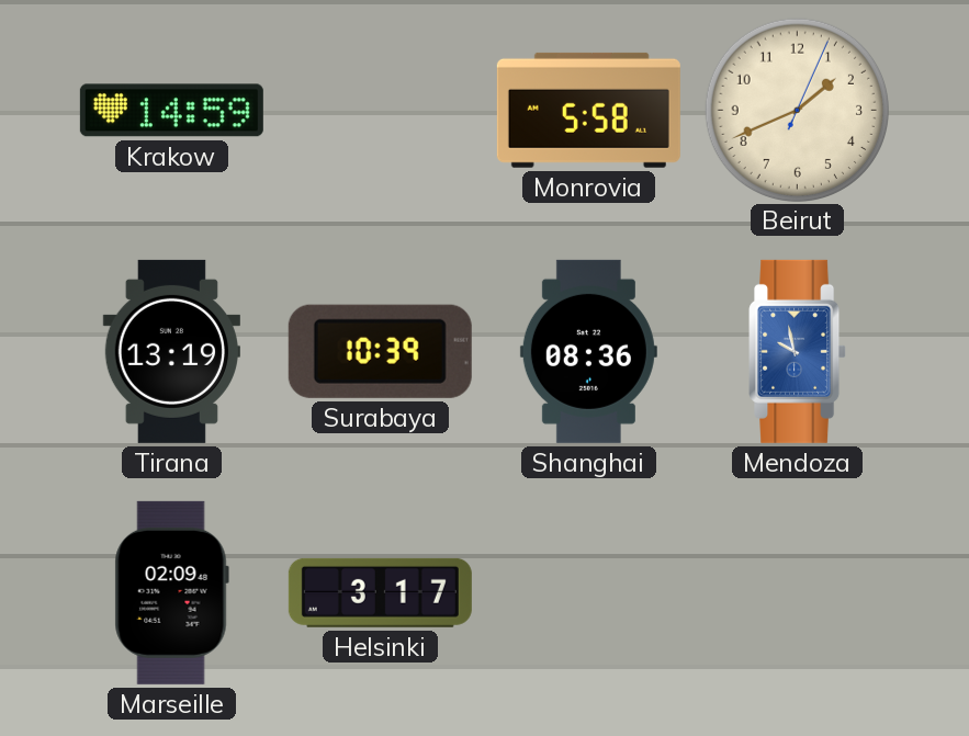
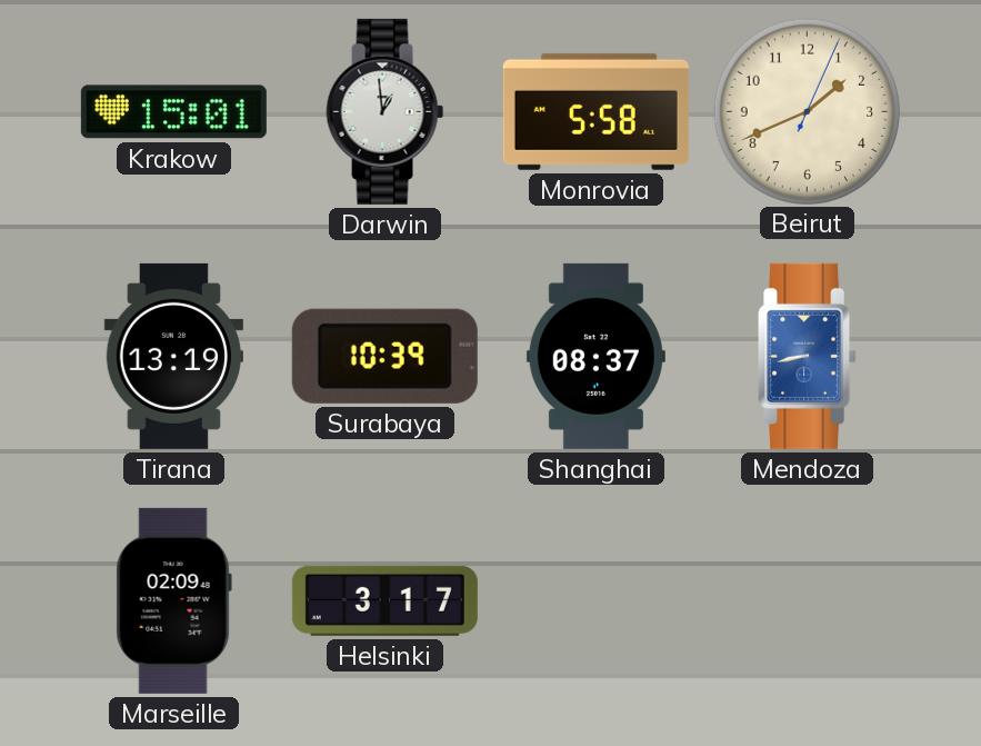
Krakow: 14:59 -> 15:01
Darwin: none -> 12:59
Shanghai: 08:36 -> 08:37
Mendoza: 9:58 -> 8:43
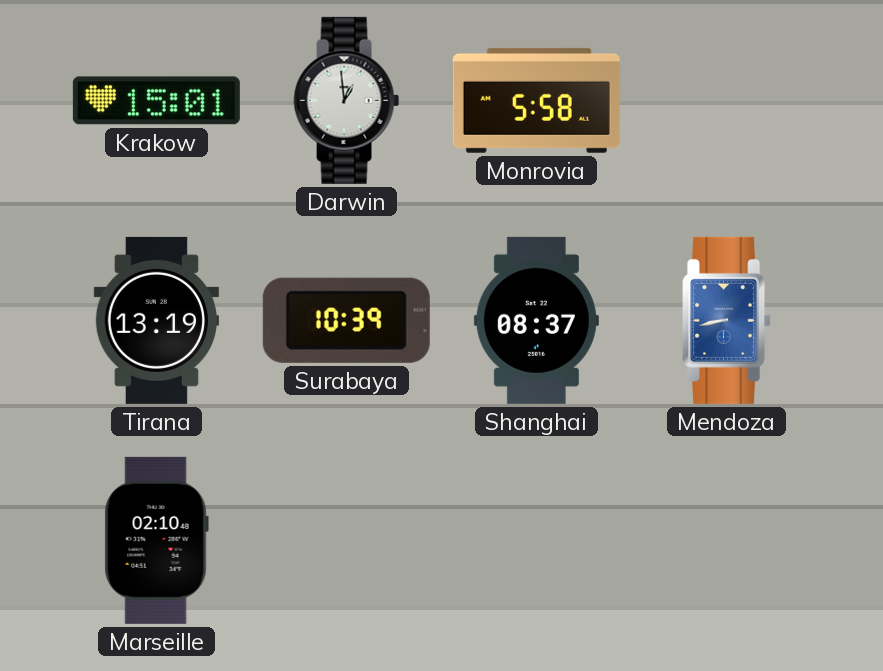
Beirut: 1:41 -> none
Marseille: 02:09 -> 02:10
Helsinki: 3:17 -> none
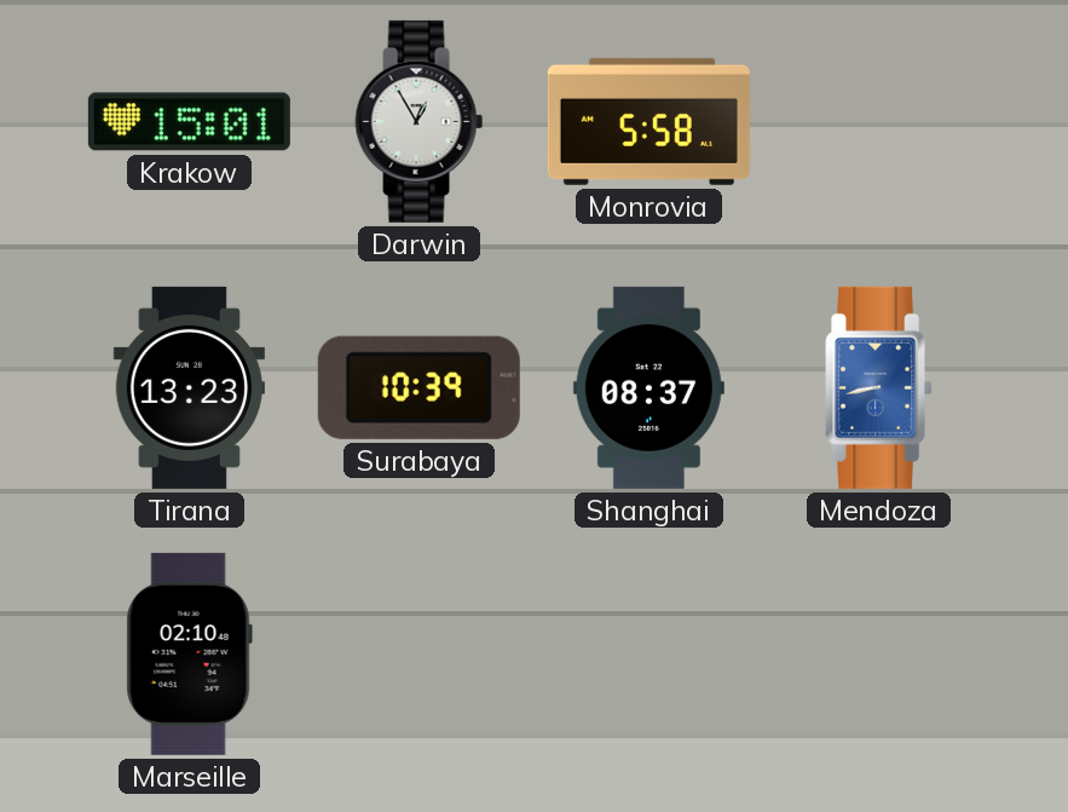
Darwin: 12:59 -> 12:55
Tirana: 13:19 -> 13:23
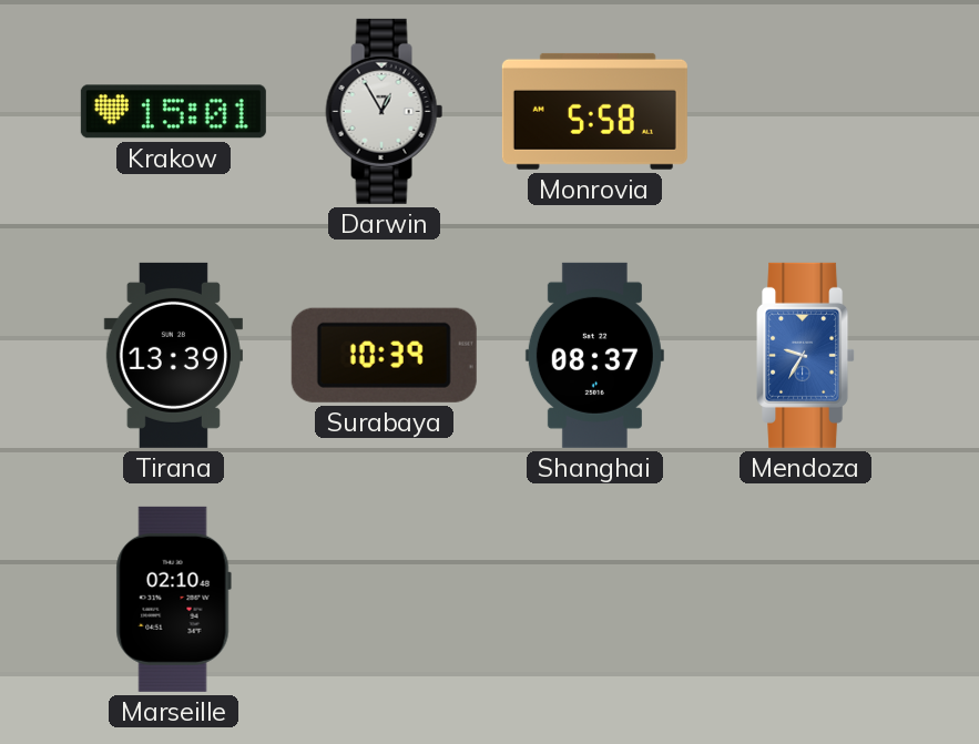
Tirana: 13:23 -> 13:39
Mendoza: 8:43 -> 9:35
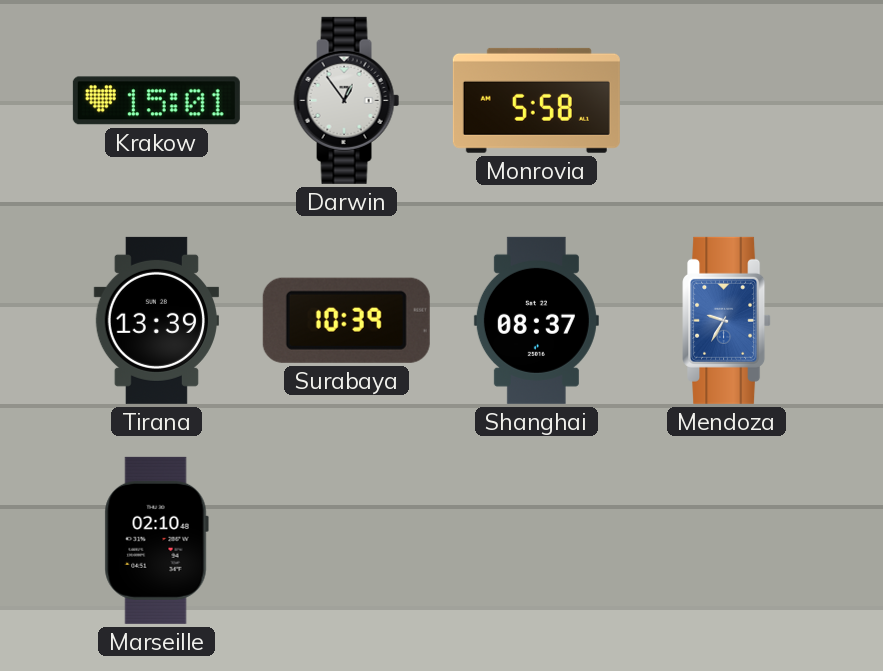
Darwin: 12:55 -> 12:54
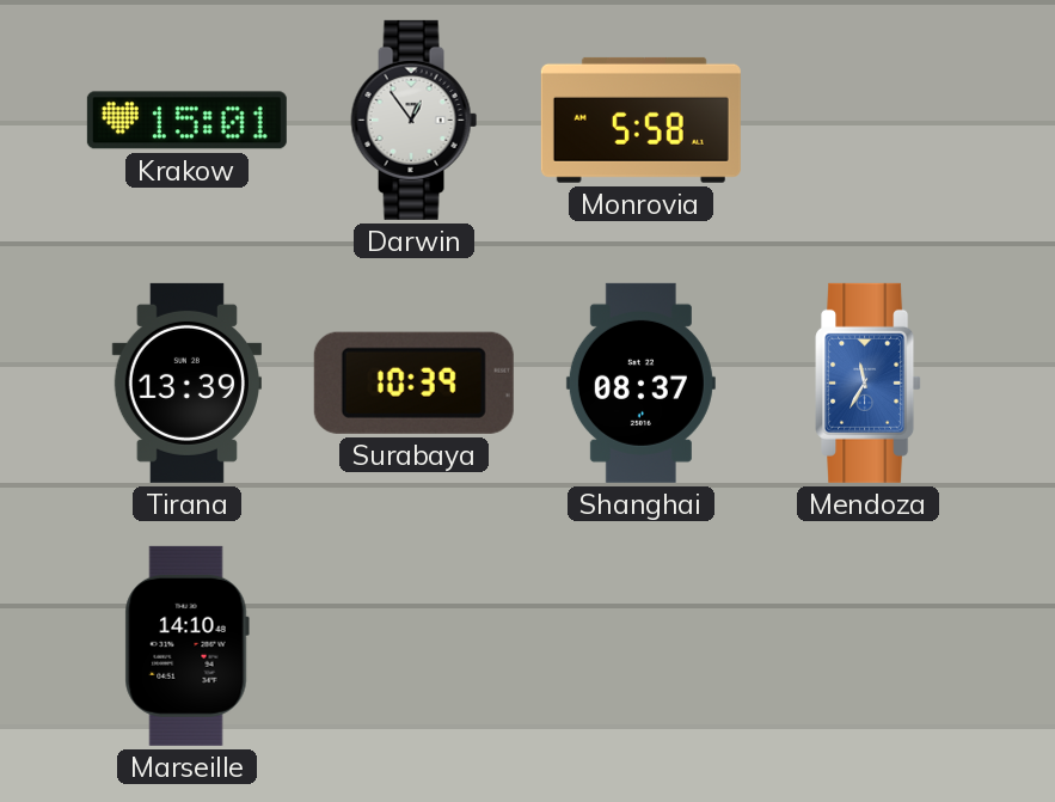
Mendoza: 9:35 -> 11:35
Marseille: 02:10 -> 14:10
